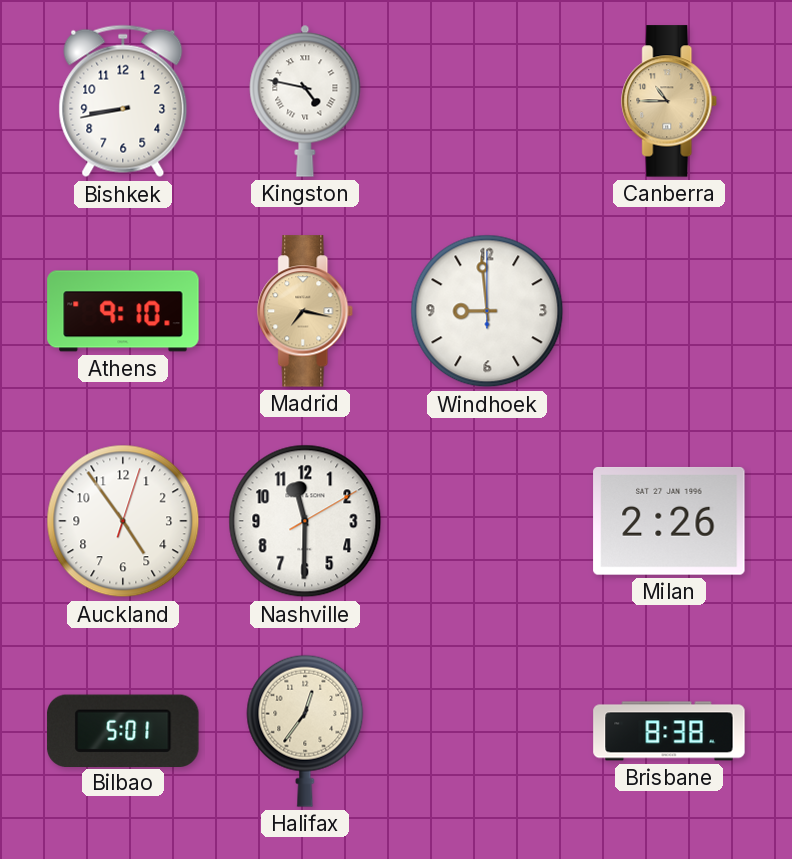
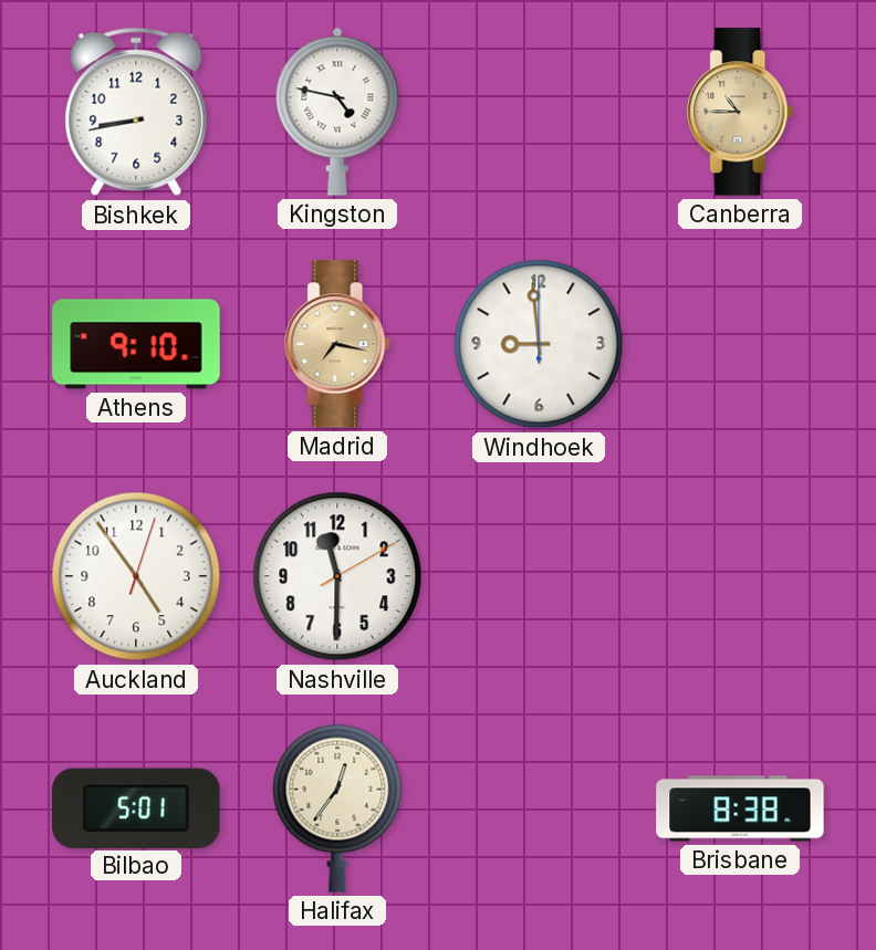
Milan: 2:26 -> none
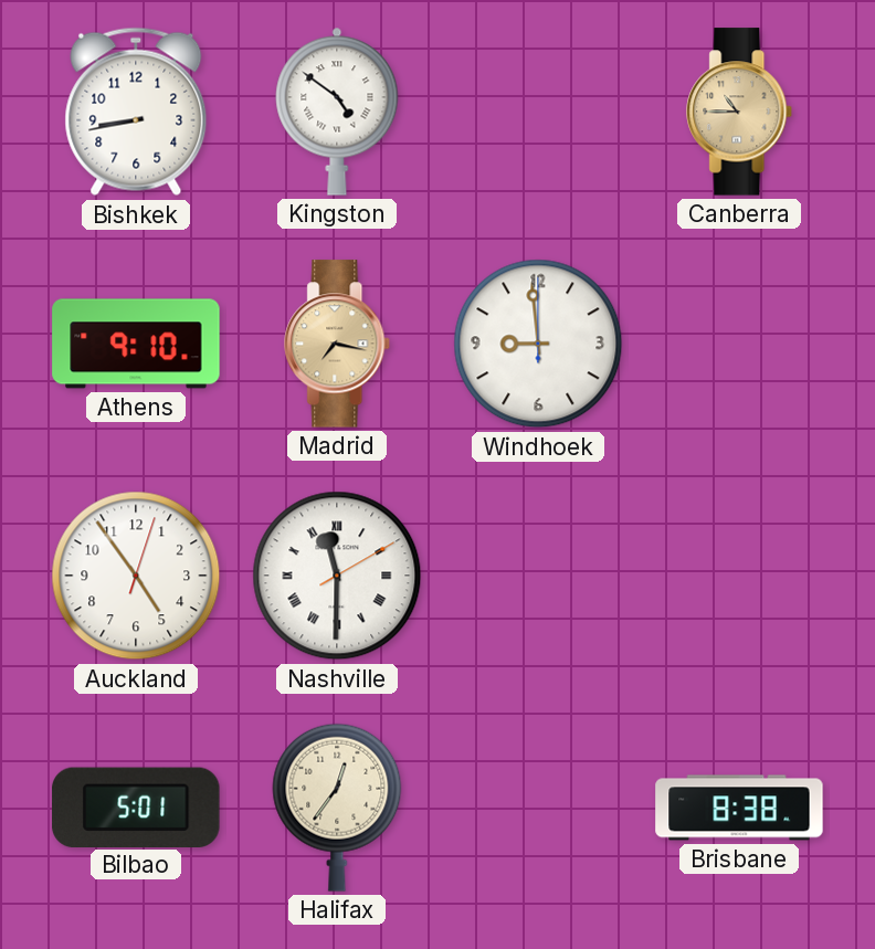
Kingston: 4:47 -> 4:51
Nashville numerals: Arabic -> Roman
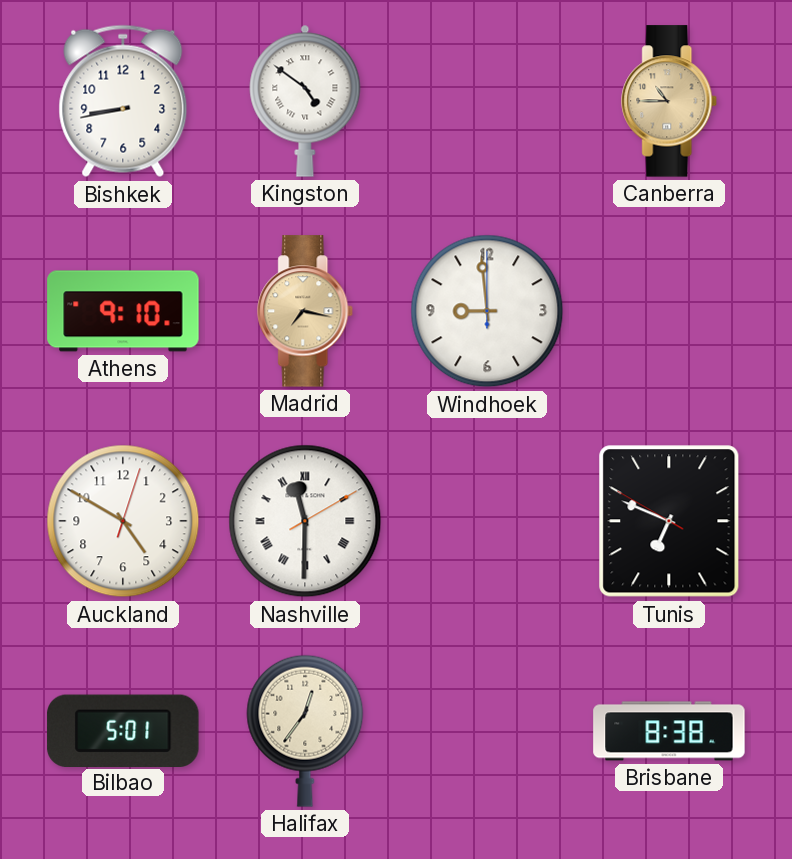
Auckland: 4:54 -> 4:50
Tunis: none -> 6:48
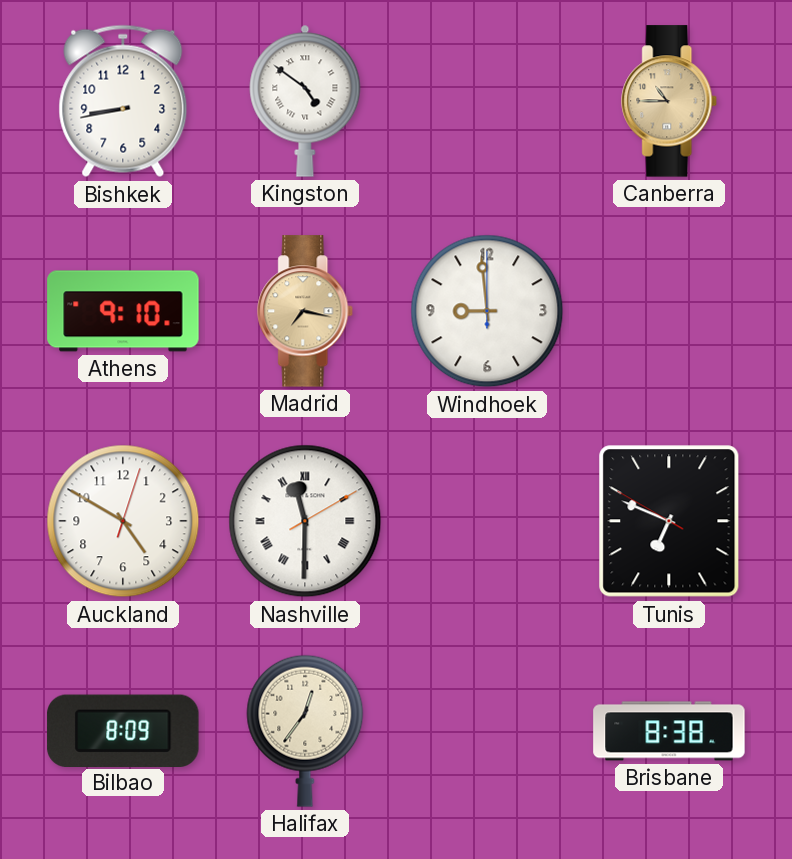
Bilbao: 5:01 -> 8:09
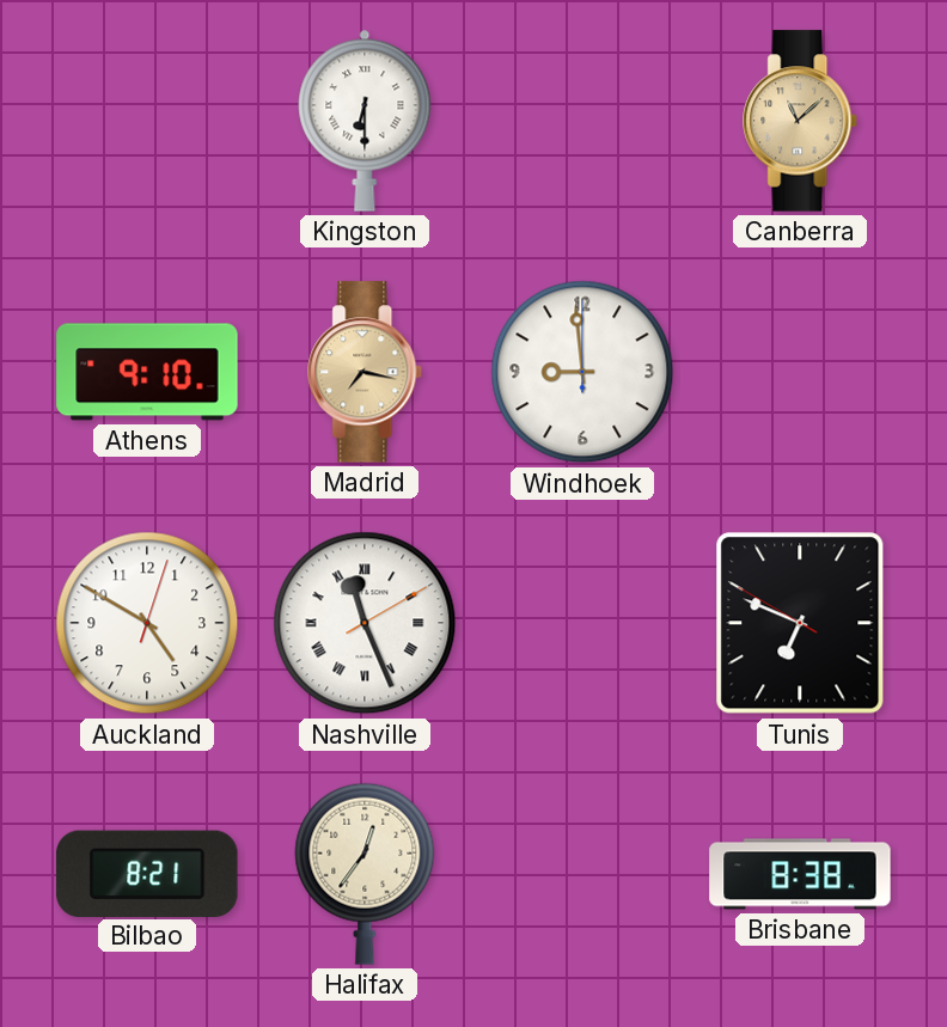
Bishkek: 8:43 -> none
Kingston: 4:51 -> 6:30
Canberra: 10:45 -> 11:08
Nashville: 11:30 -> 11:26
Bilbao: 8:09 -> 8:21
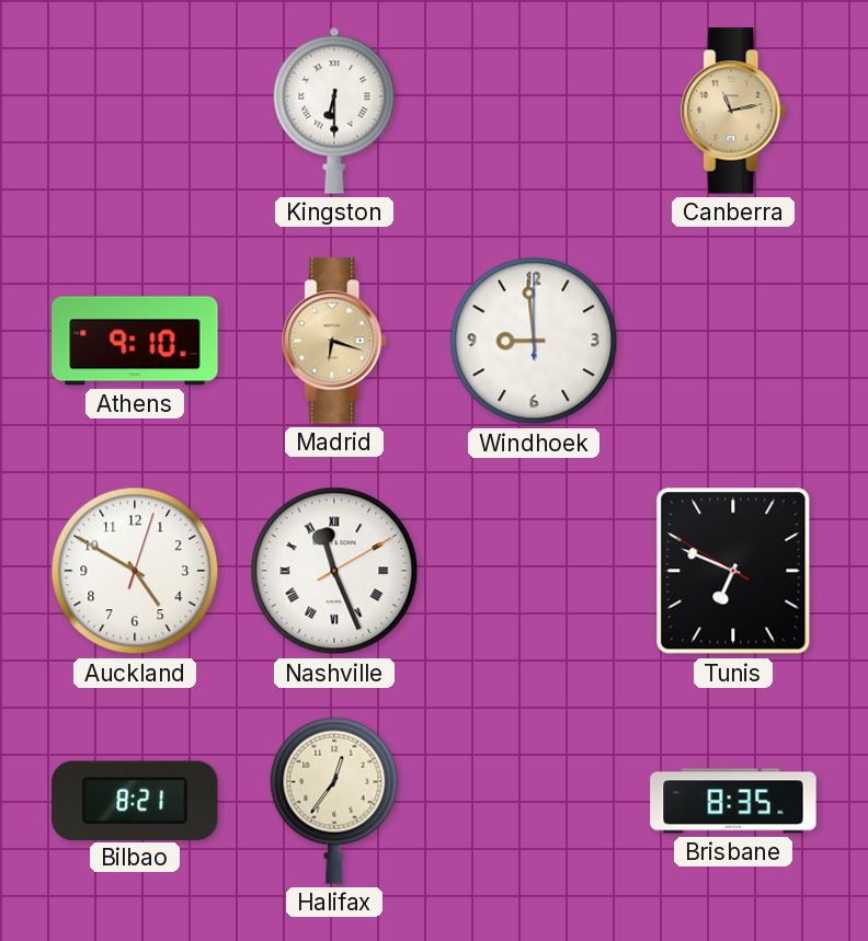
Canberra: 11:08 -> 11:13
Madrid: 7:17 -> 6:18
Brisbane: 8:38 -> 8:35
